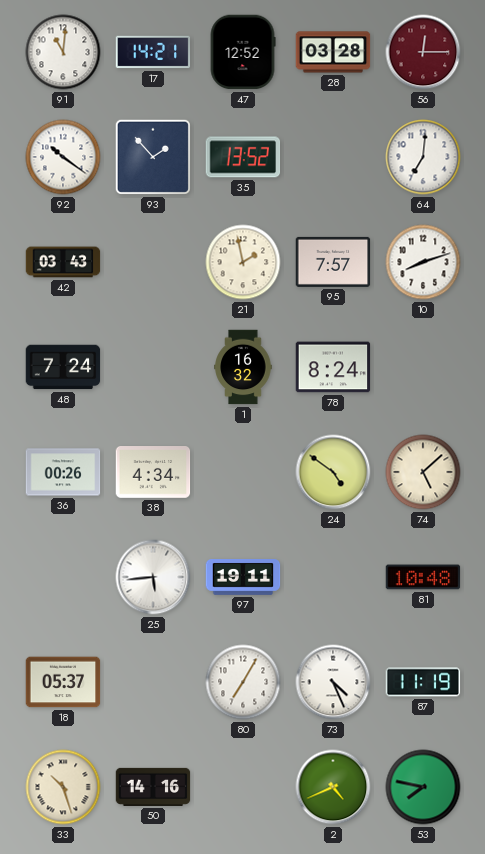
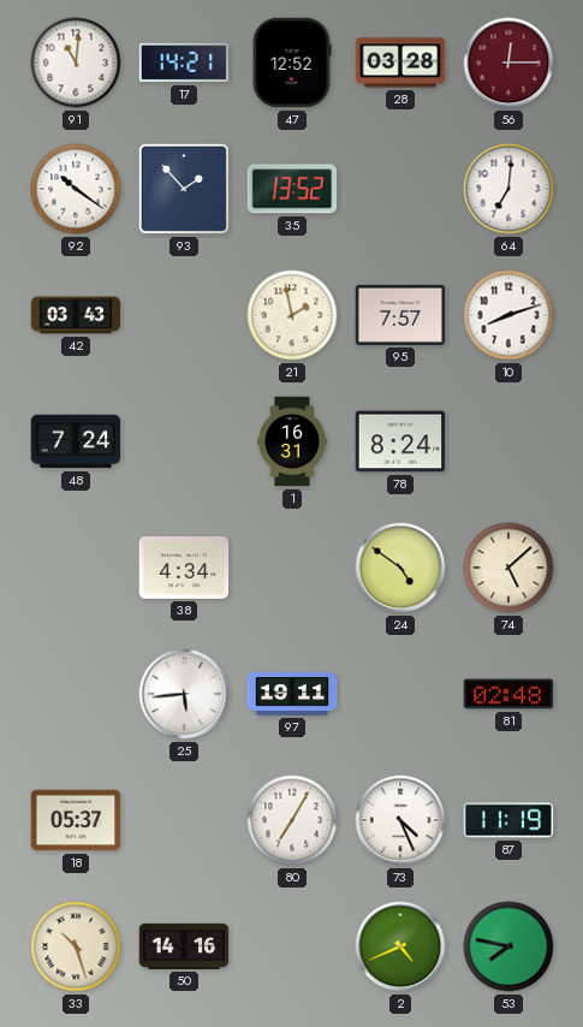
1: 16:32 -> 16:31
36: 00:26 -> none
81: 10:48 -> 02:48
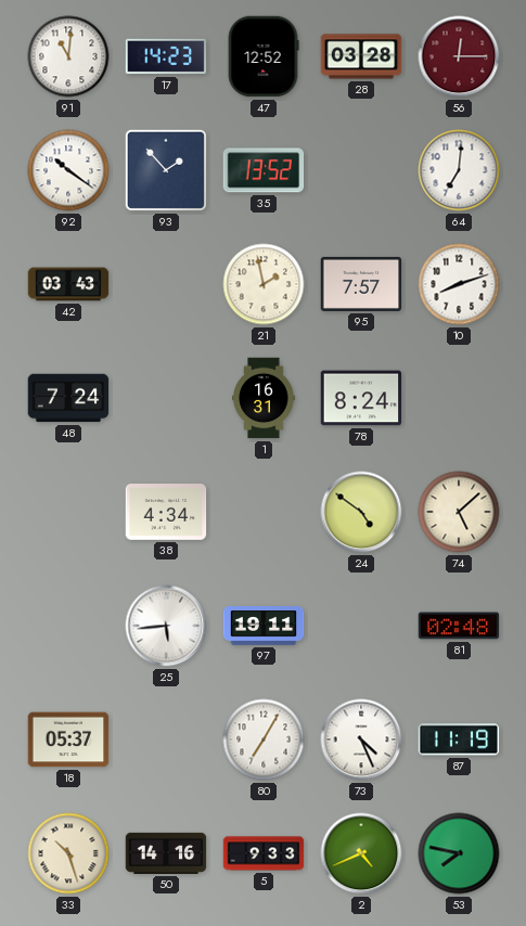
17: 14:21 -> 14:23
5: none -> 9:33
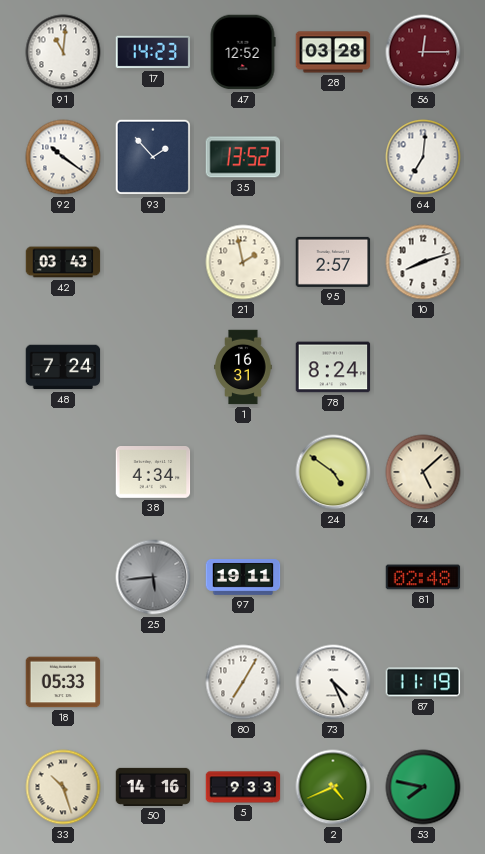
95: 7:57 -> 2:57
25 dial: white -> grey
18: 05:37 -> 05:33
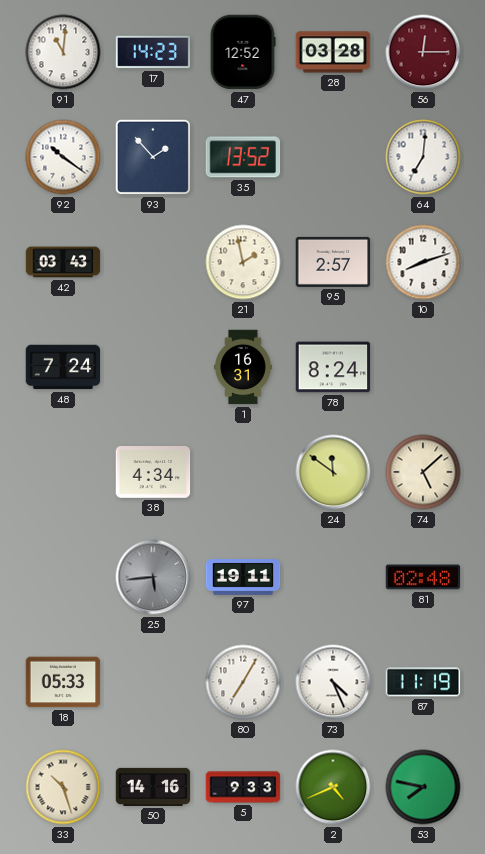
24: 4:51 -> 11:51
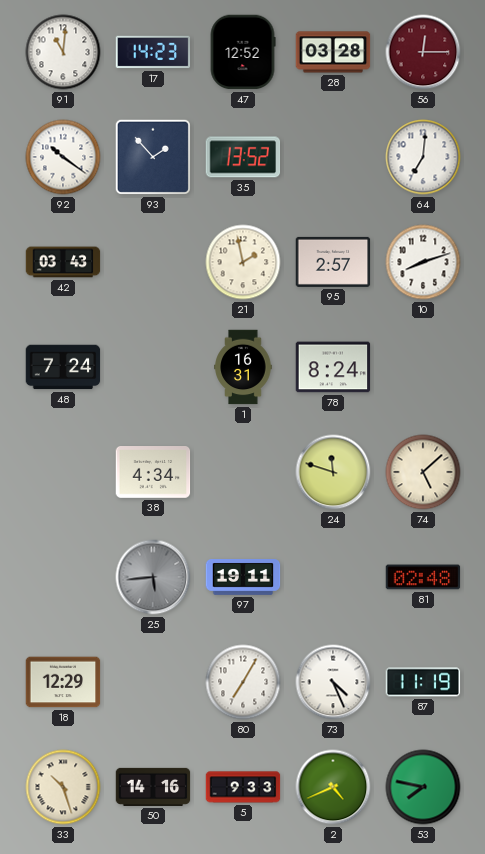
24: 11:51 -> 11:48
18: 05:33 -> 12:29
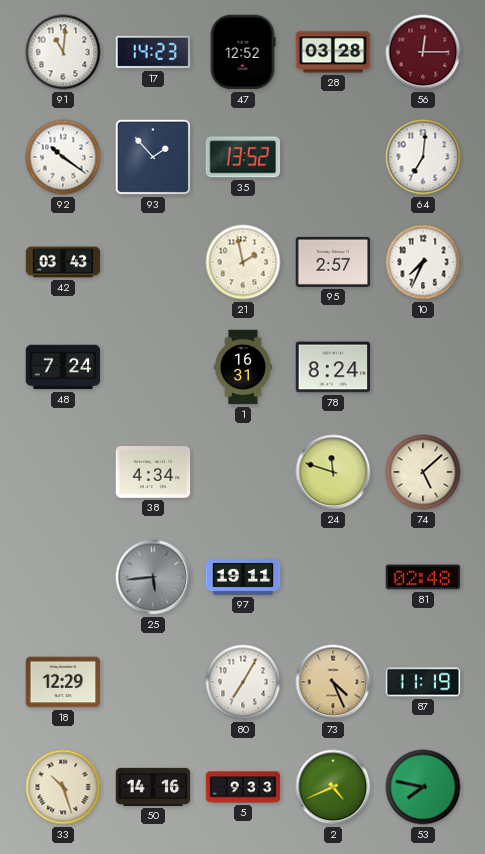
10: 8:12 -> 7:34
73 dial: white -> champagne
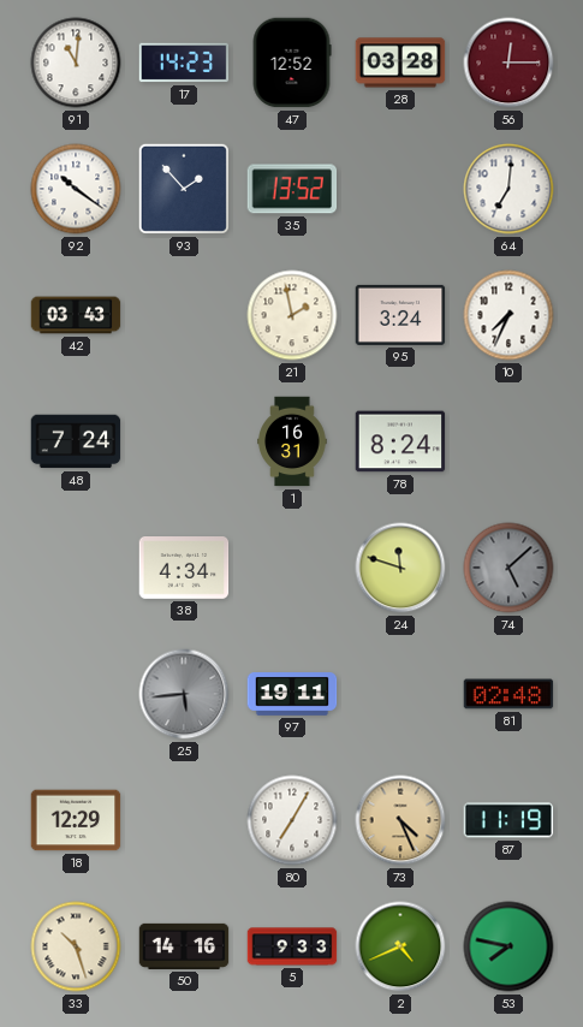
95: 2:57 -> 3:24
74 dial: cream -> grey
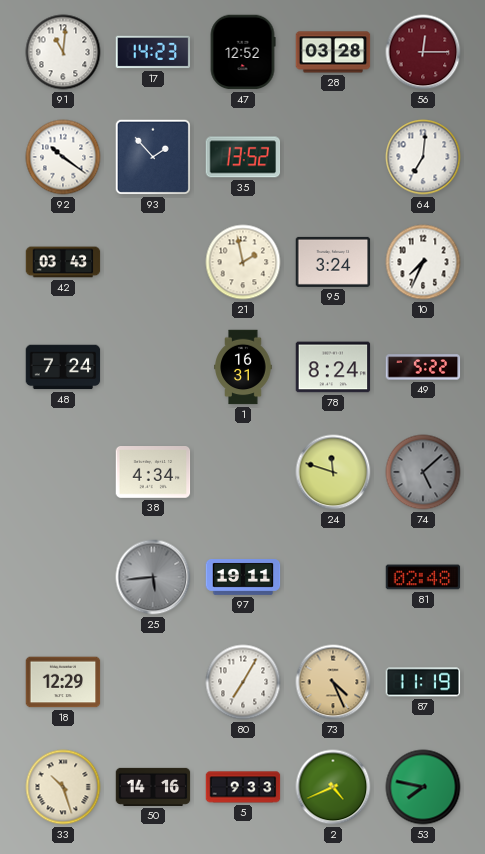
49: none -> 5:22
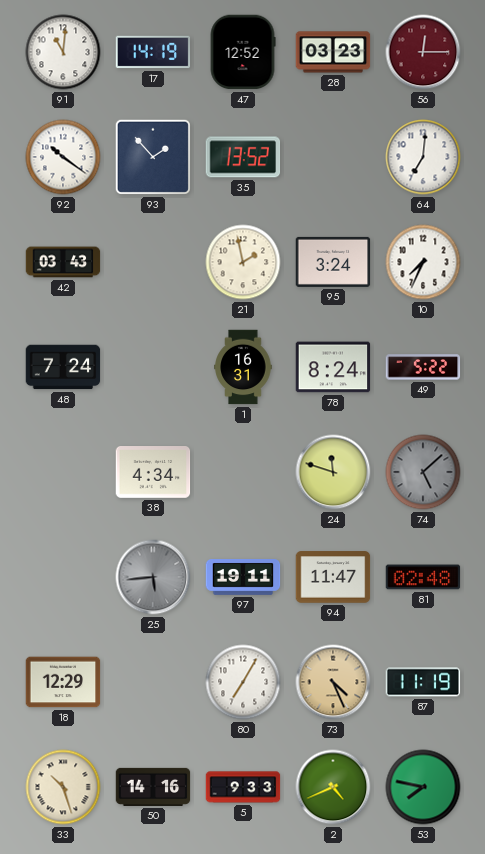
17: 14:23 -> 14:19
28: 03:28 -> 03:23
94: none -> 11:47
